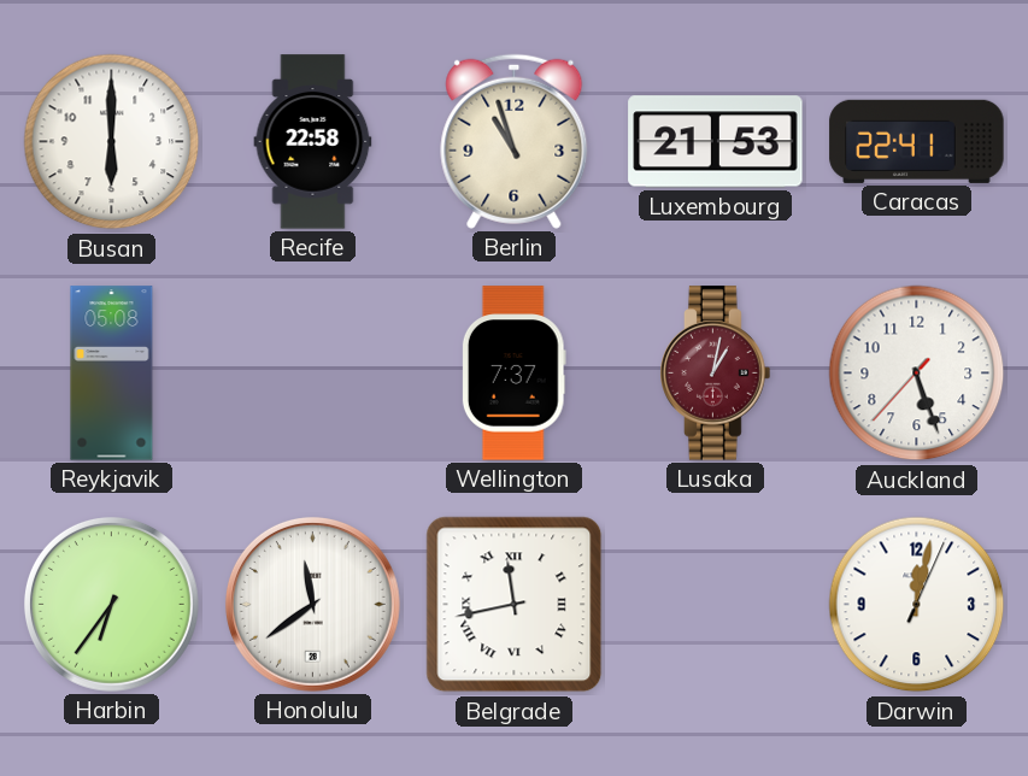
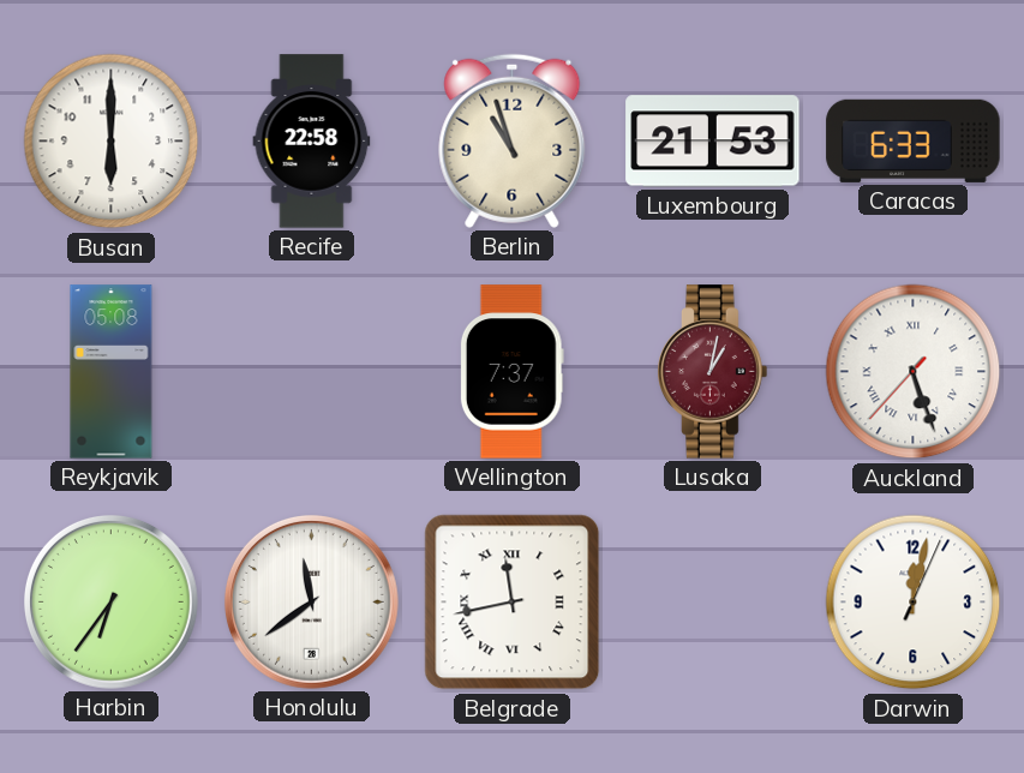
Caracas: 22:41 -> 6:33
Auckland numerals: Arabic -> Roman
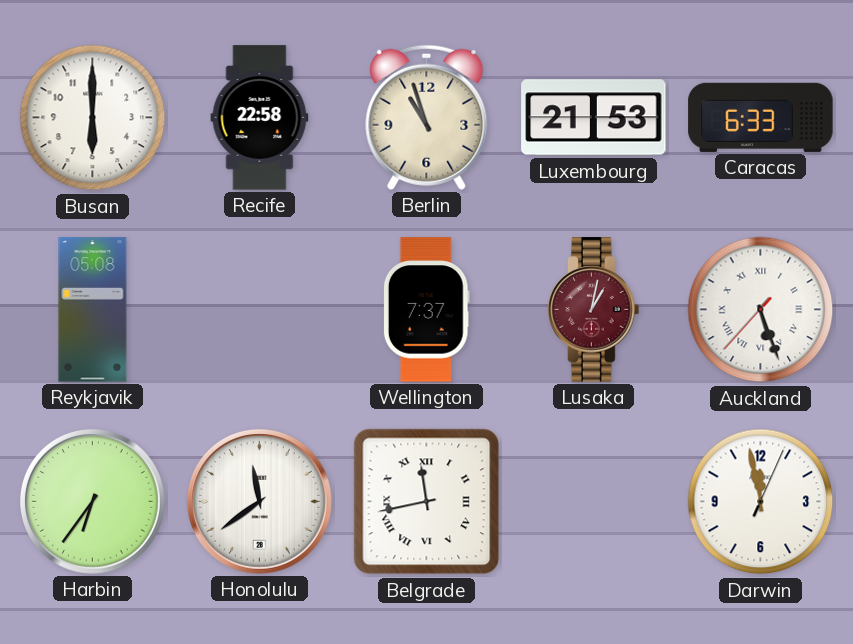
Darwin: 12:02 -> 11:58
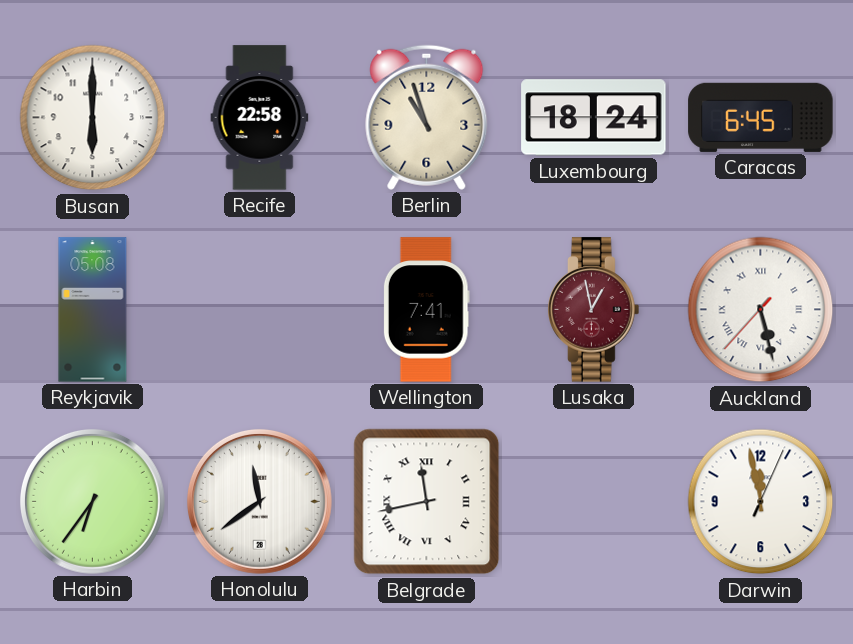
Luxembourg: 21:53 -> 18:24
Caracas: 6:33 -> 6:45
Wellington: 7:37 -> 7:41
Lusaka: 1:02 -> 12:58
Auckland: 5:26 -> 5:27
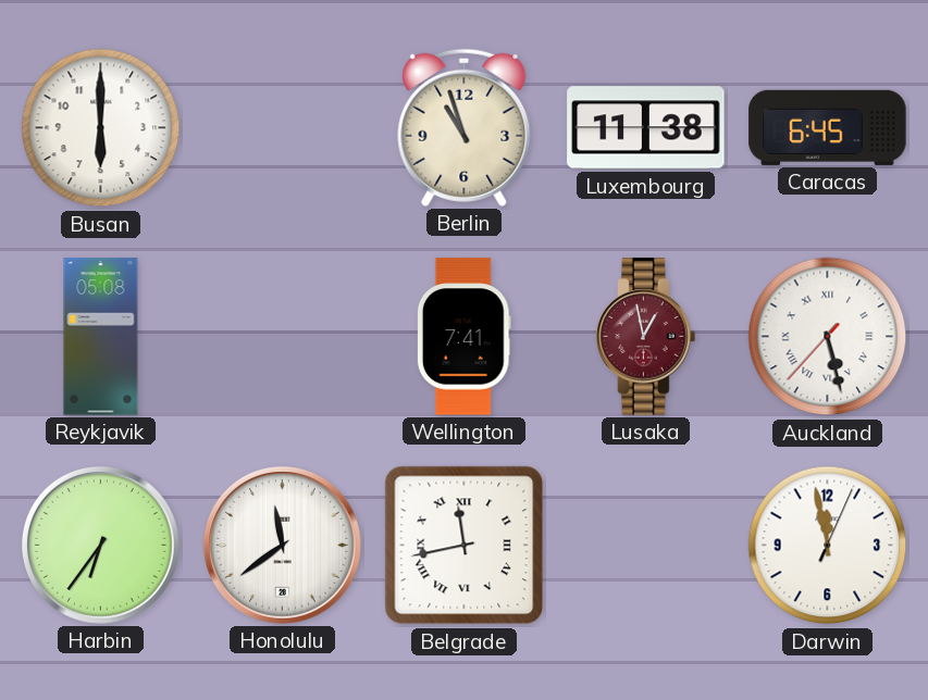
Recife: 22:58 -> none
Luxembourg: 18:24 -> 11:38
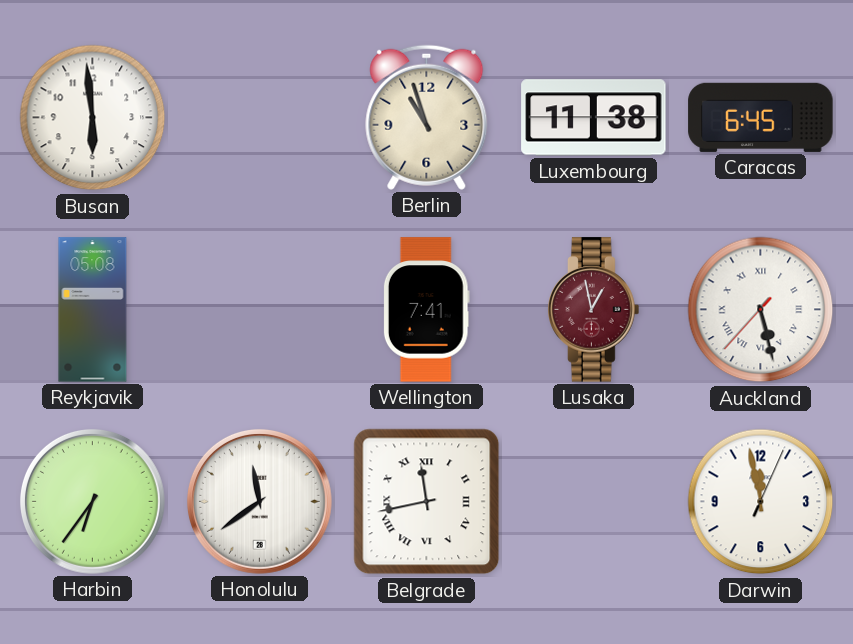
Busan: 6:00 -> 5:59
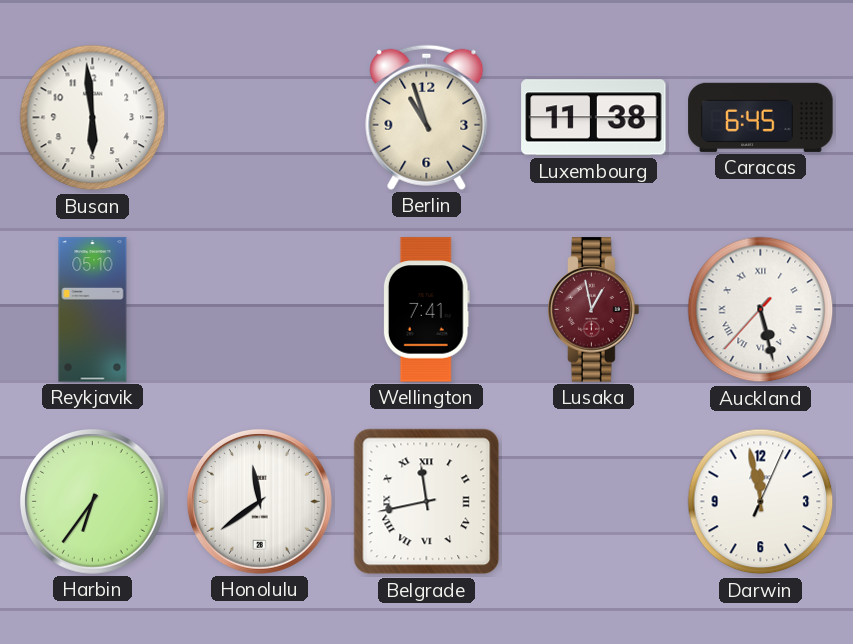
Reykjavik: 05:08 -> 05:10
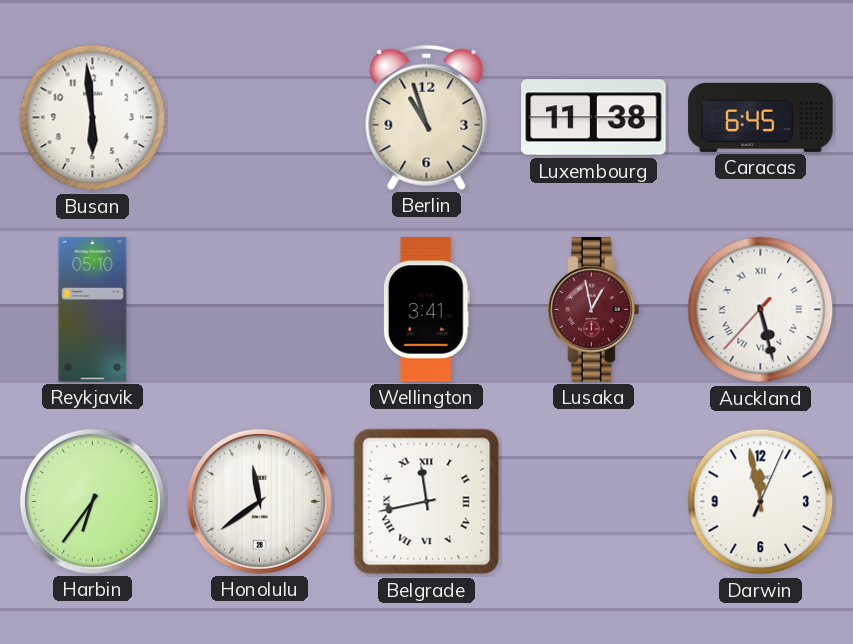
Wellington: 7:41 -> 3:41
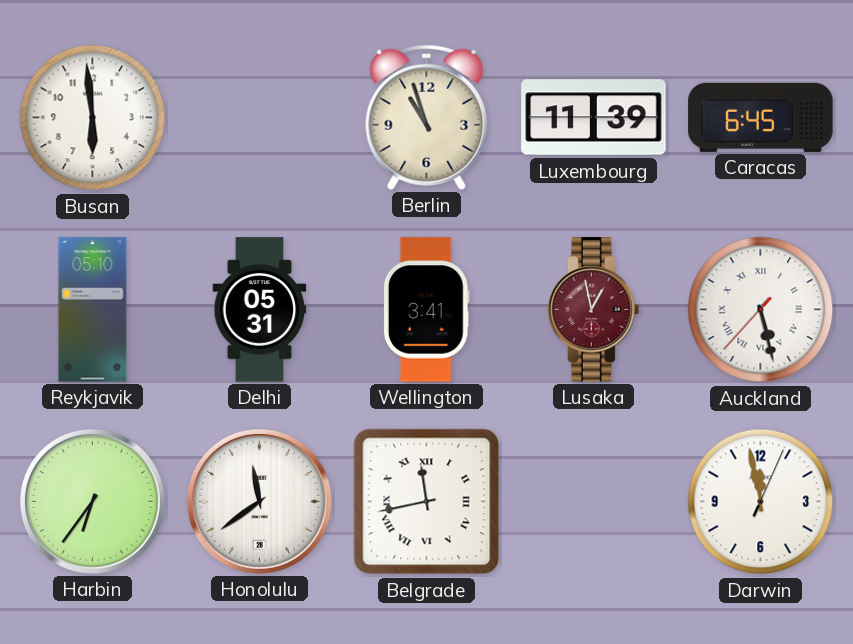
Luxembourg: 11:38 -> 11:39
Delhi: none -> 05:31
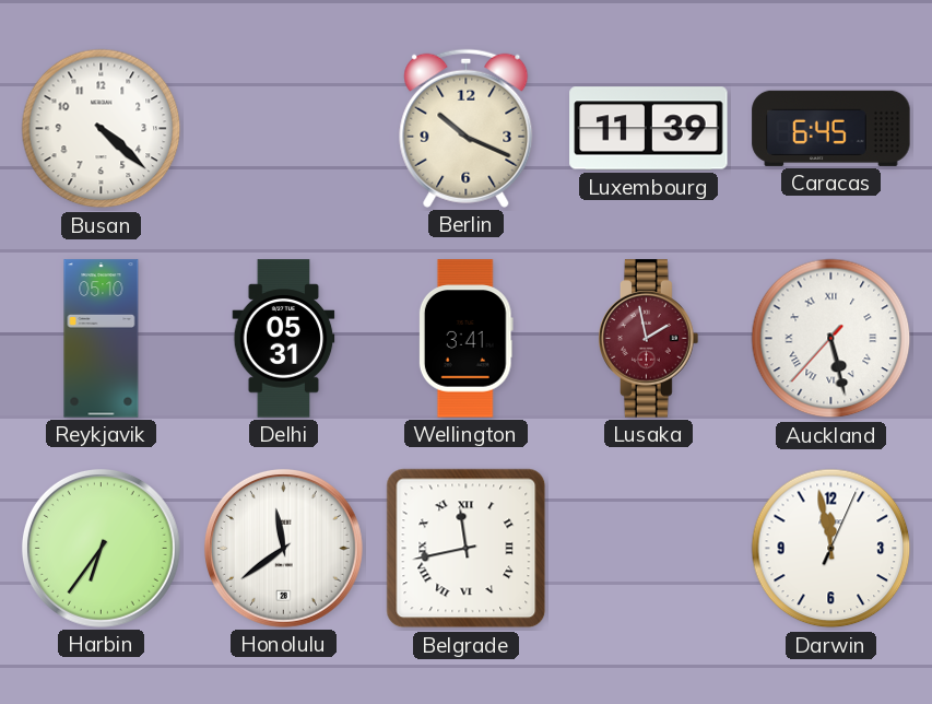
Busan: 5:59 -> 4:22
Berlin: 10:57 -> 10:19
Lusaka: 12:58 -> 1:58
